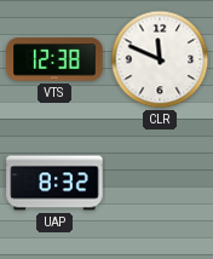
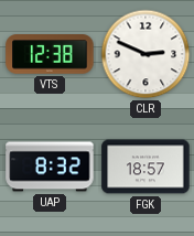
CLR: 11:49 -> 2:49
FGK: none -> 18:57
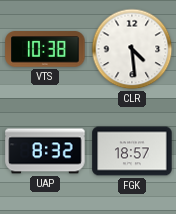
VTS: 12:38 -> 10:38
CLR: 2:49 -> 4:29
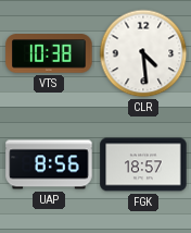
UAP: 8:32 -> 8:56
